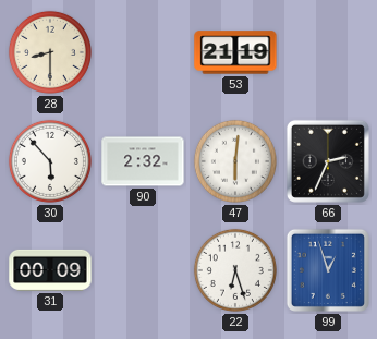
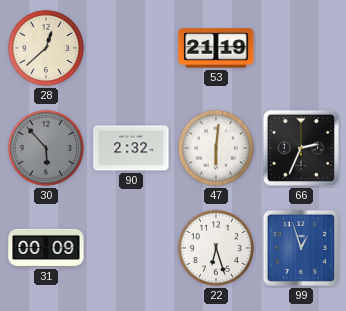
28: 8:30 -> 12:38
30 dial: white -> grey
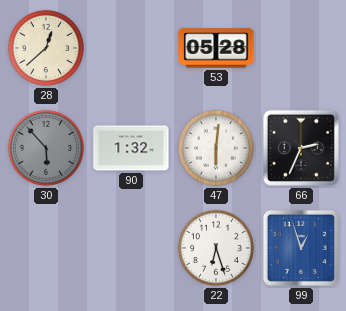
53: 21:19 -> 05:28
90: 2:32 -> 1:32
31: 00:09 -> none
